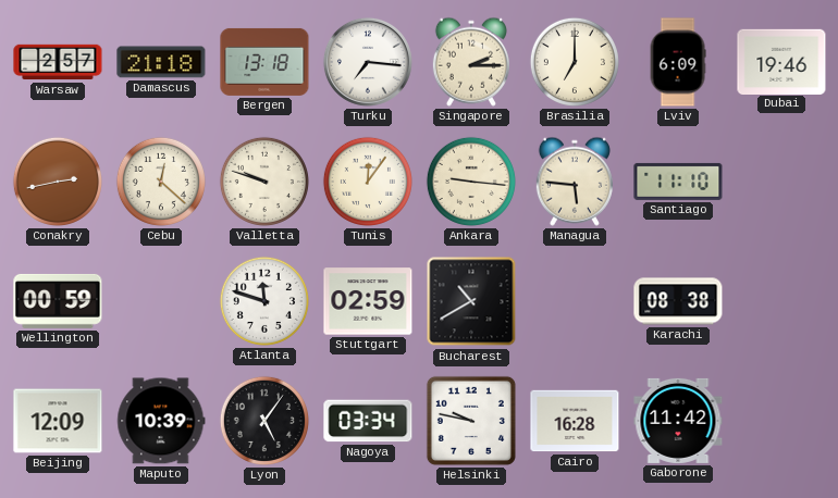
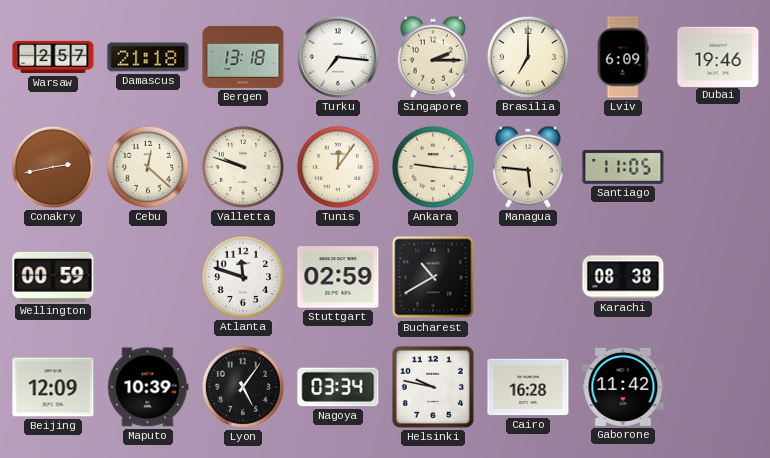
Santiago: 11:10 -> 11:05
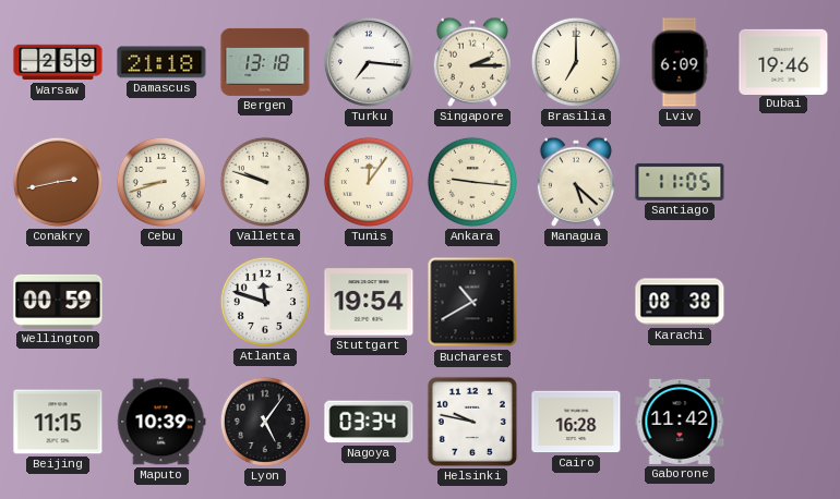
Warsaw: 2:57 -> 2:59
Cebu: 12:22 -> 8:42
Managua: 5:46 -> 5:22
Stuttgart: 02:59 -> 19:54
Beijing: 12:09 -> 11:15
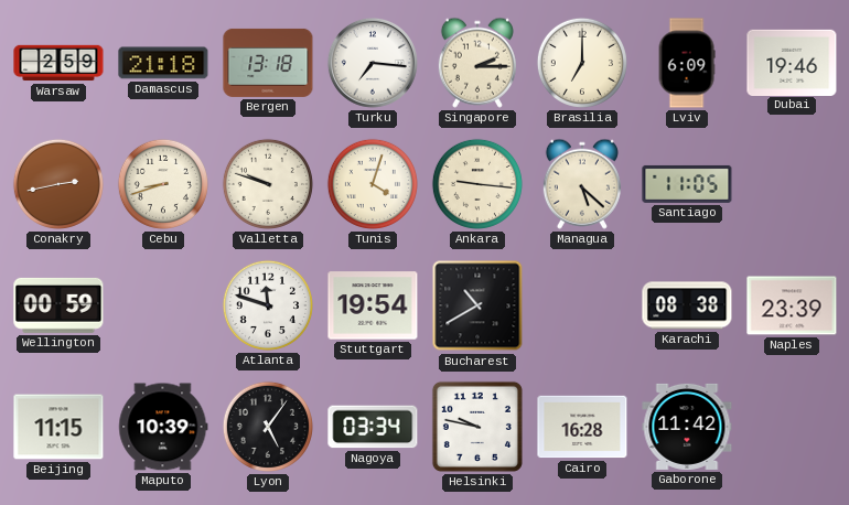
Tunis: 12:06 -> 4:03
Naples: none -> 23:39
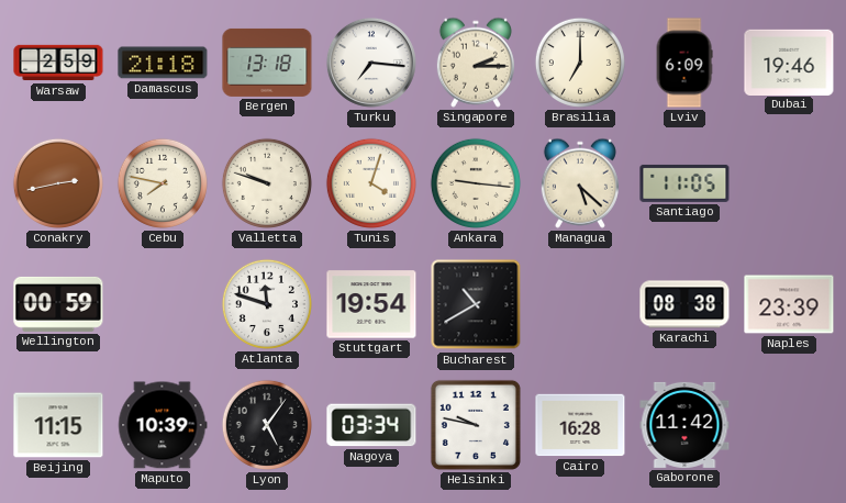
Cebu: 8:42 -> 7:47
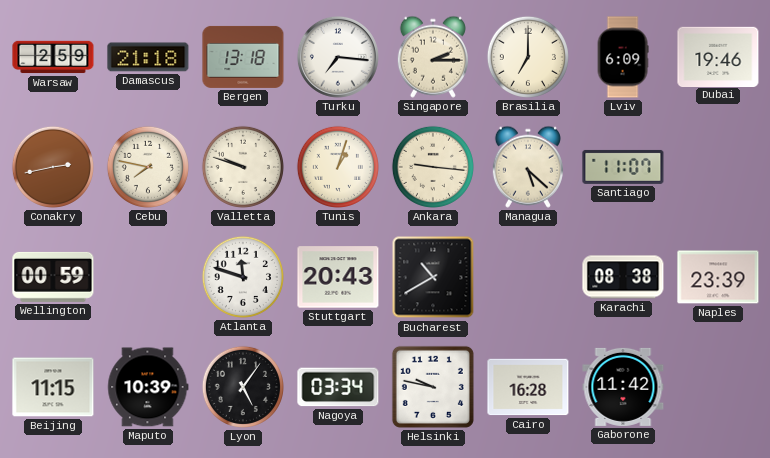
Tunis: 4:03 -> 1:03
Santiago: 11:05 -> 11:07
Stuttgart: 19:54 -> 20:43
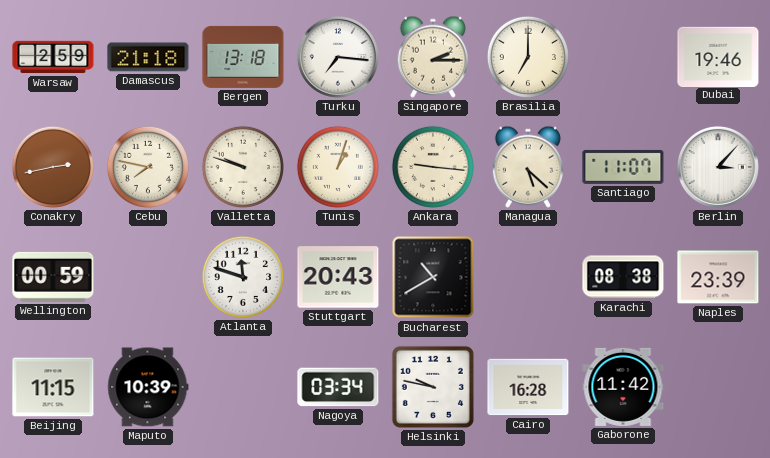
Lviv: 6:09 -> none
Berlin: none -> 3:07
Lyon: 5:06 -> none
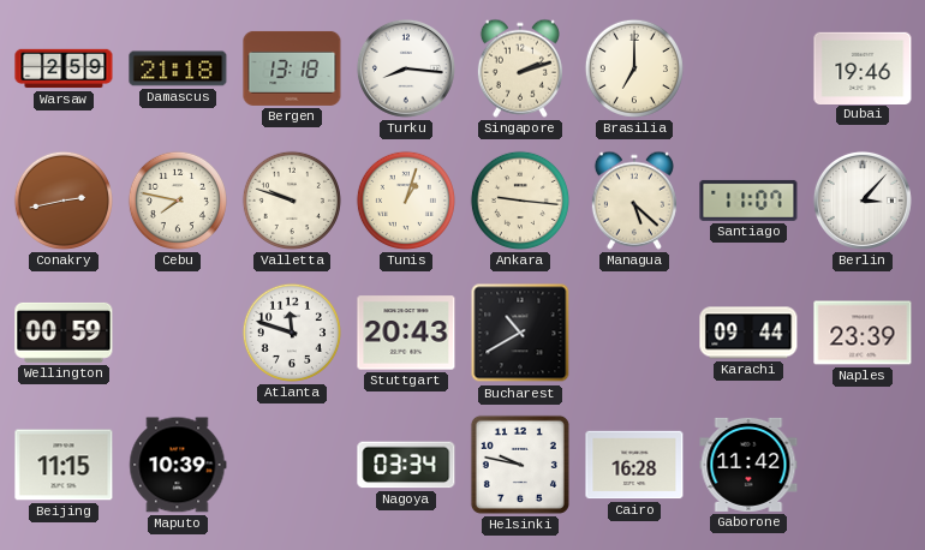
Turku: 7:16 -> 8:16
Singapore: 2:15 -> 2:12
Karachi: 08:38 -> 09:44
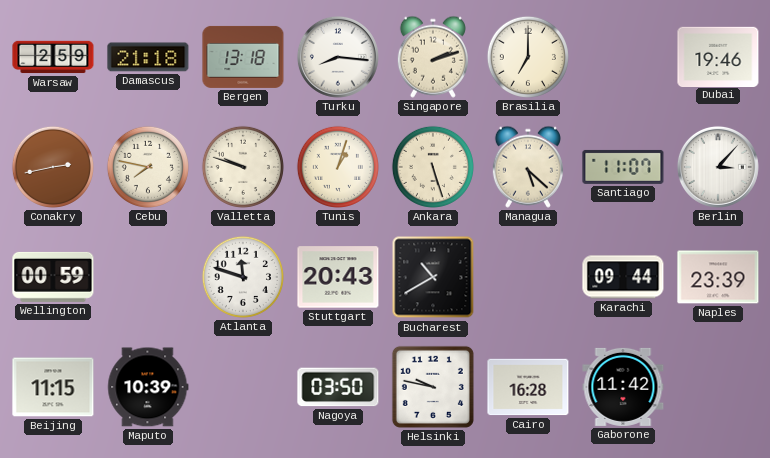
Ankara: 9:16 -> 5:27
Nagoya: 03:34 -> 03:50
